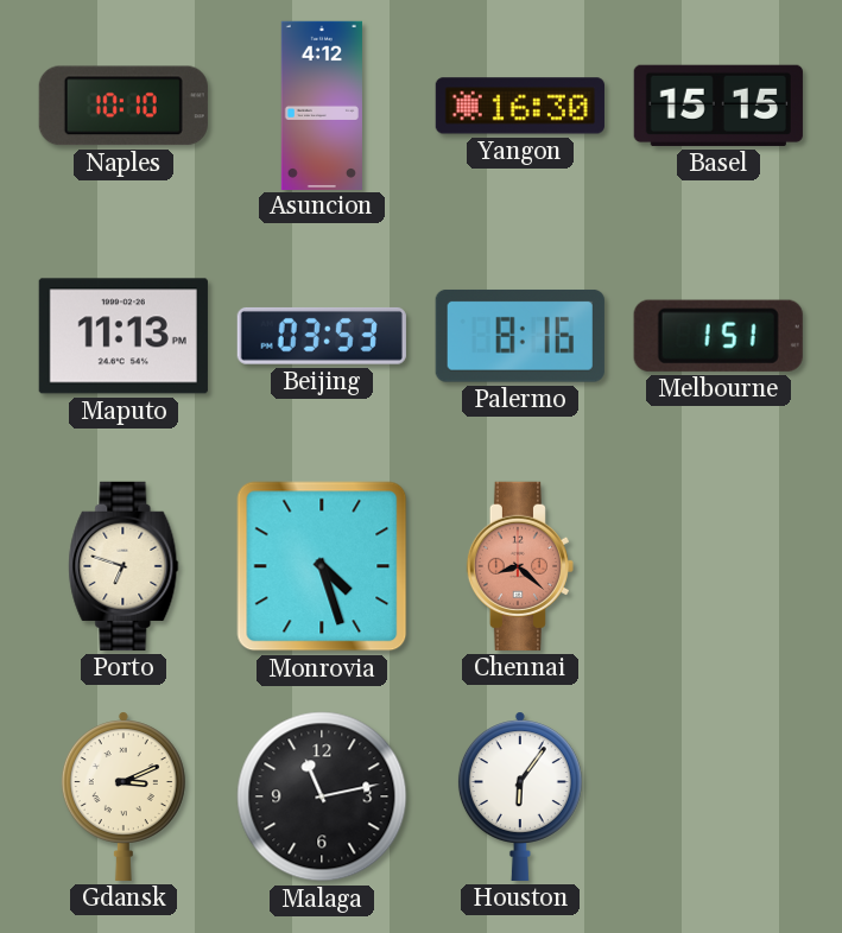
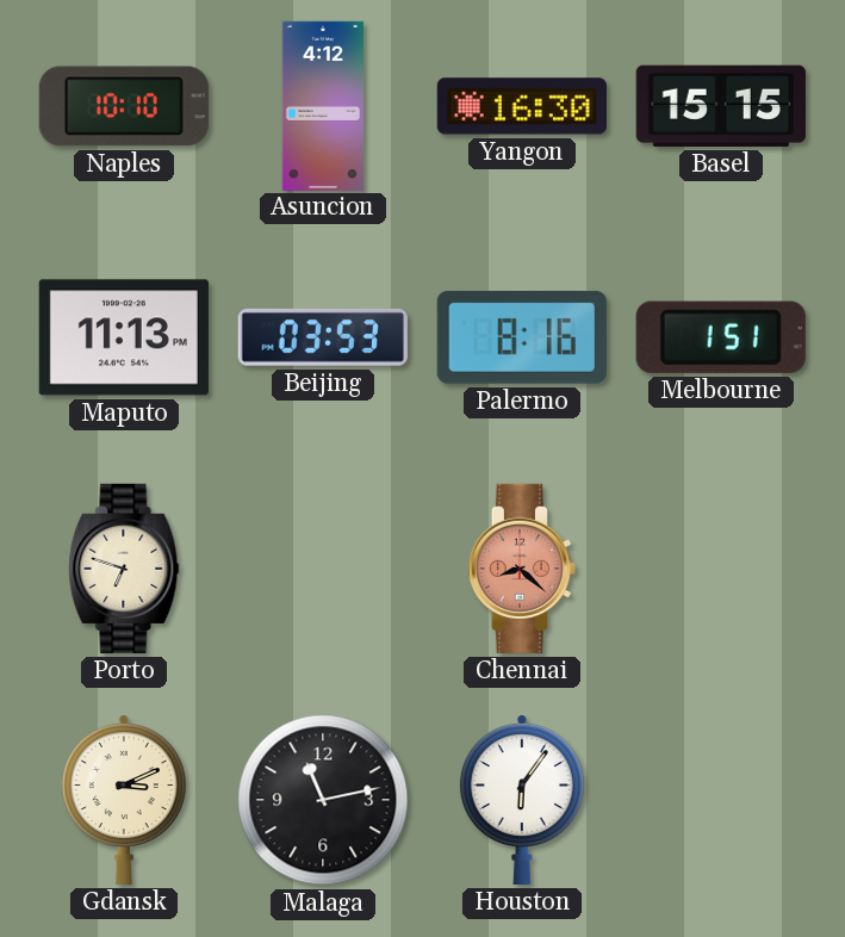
Monrovia: 4:27 -> none
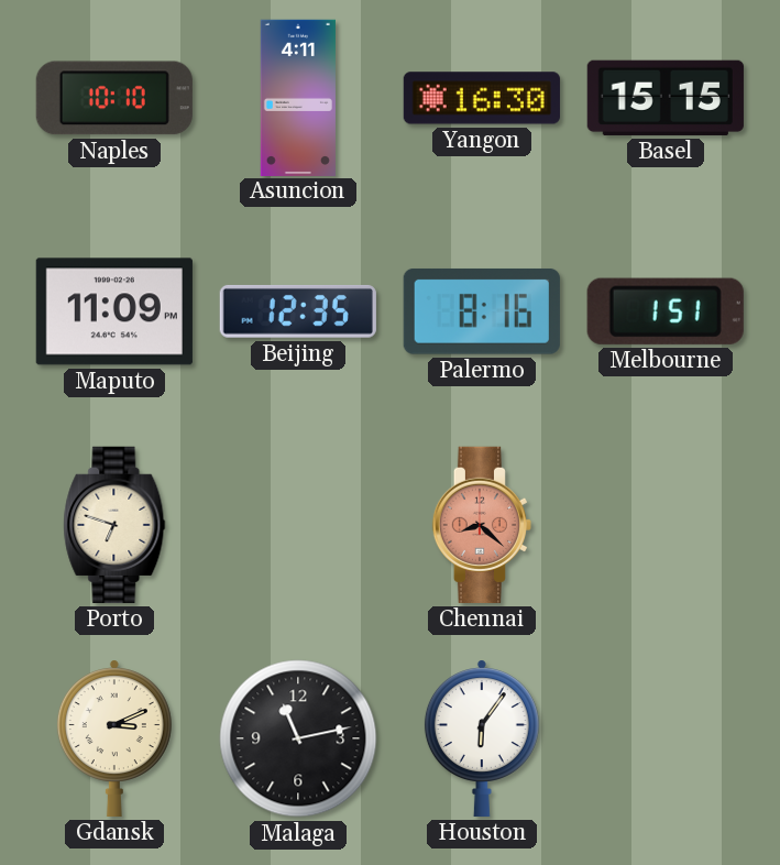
Asuncion: 4:12 -> 4:11
Maputo: 11:13 -> 11:09
Beijing: 03:53 -> 12:35
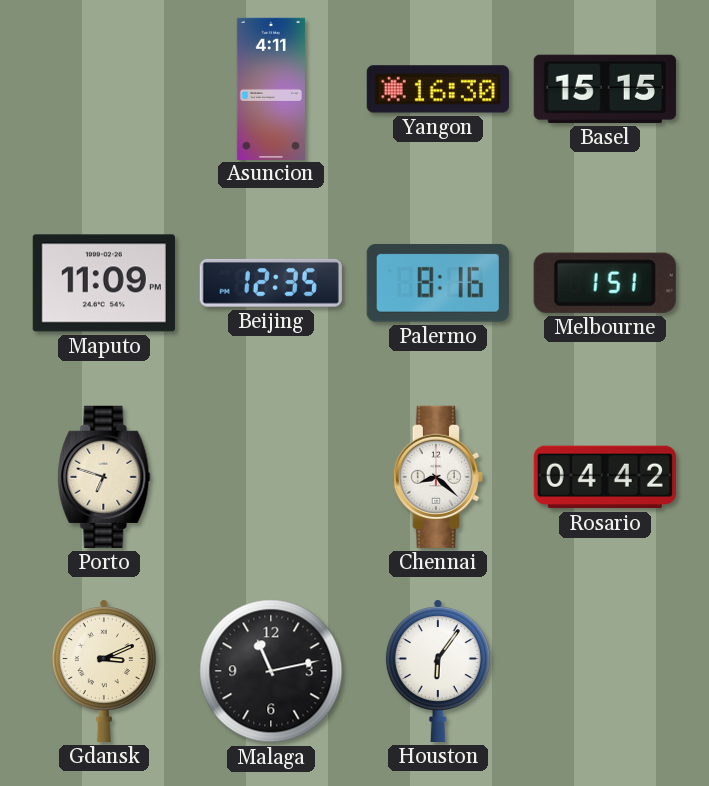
Naples: 10:10 -> none
Chennai dial: salmon -> white
Rosario: none -> 04:42
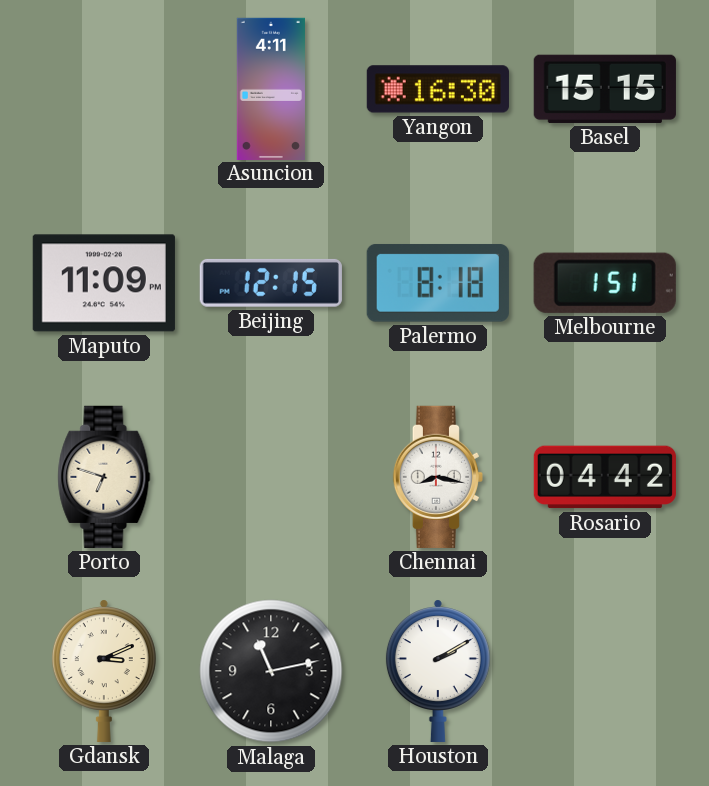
Beijing: 12:35 -> 12:15
Palermo: 8:16 -> 8:18
Chennai: 8:22 -> 8:17
Houston: 6:06 -> 2:10
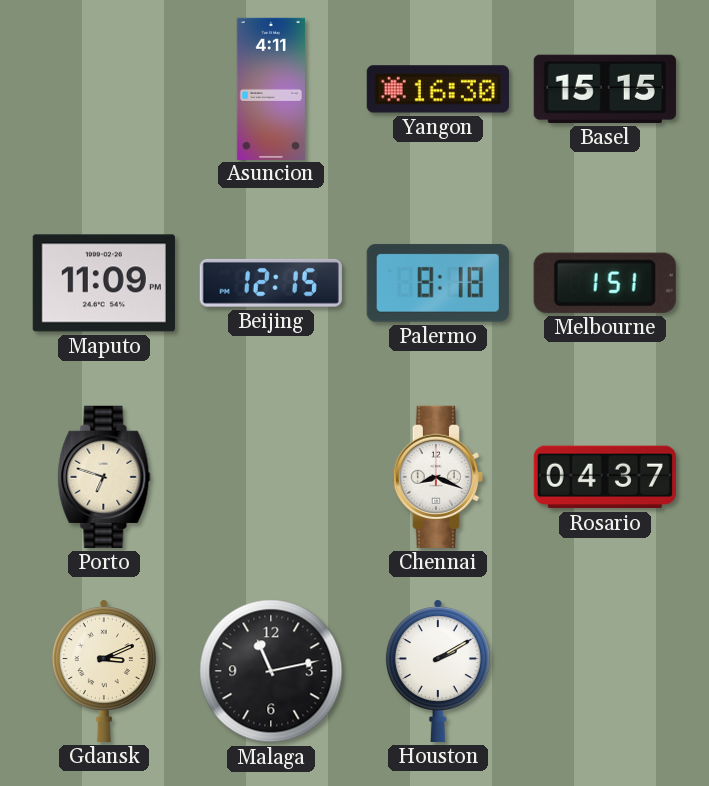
Chennai: 8:17 -> 8:19
Rosario: 04:42 -> 04:37
